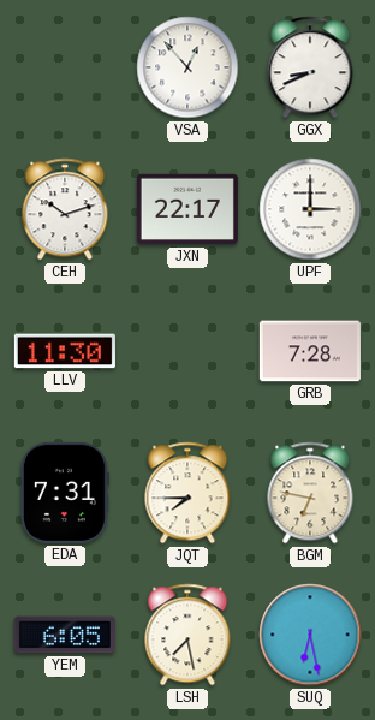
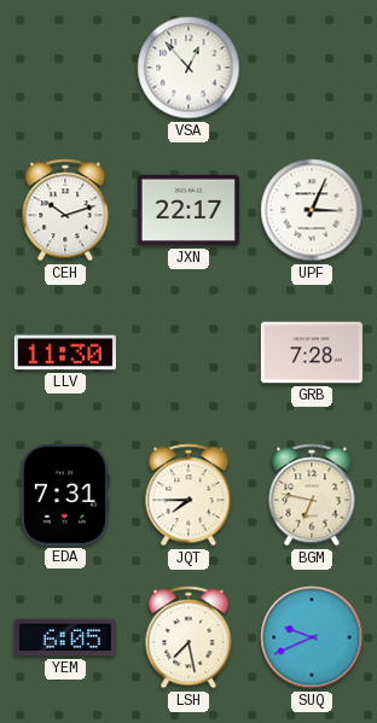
GGX: 8:41 -> none
UPF: 3:00 -> 3:04
SUQ: 6:28 -> 9:41
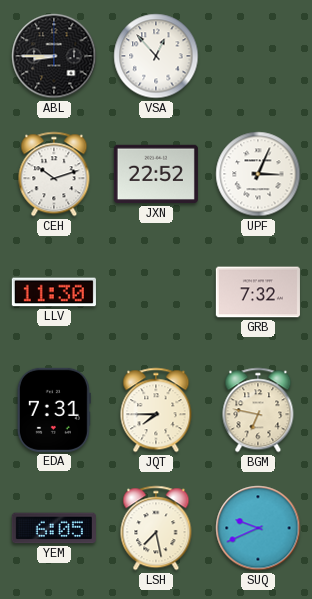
ABL: none -> 8:45
JXN: 22:17 -> 22:52
GRB: 7:28 -> 7:32
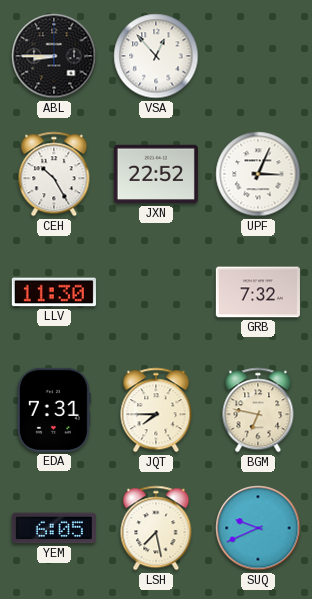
CEH: 10:12 -> 10:25
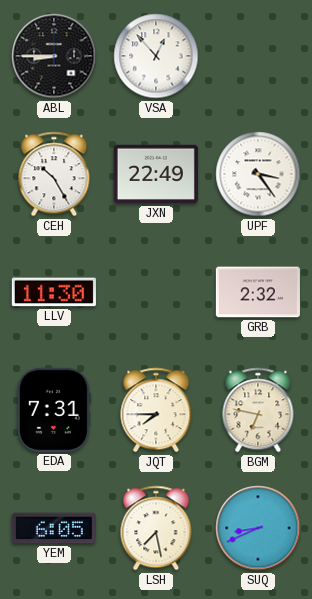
JXN: 22:52 -> 22:49
UPF: 3:04 -> 3:24
GRB: 7:32 -> 2:32
SUQ: 9:41 -> 8:41
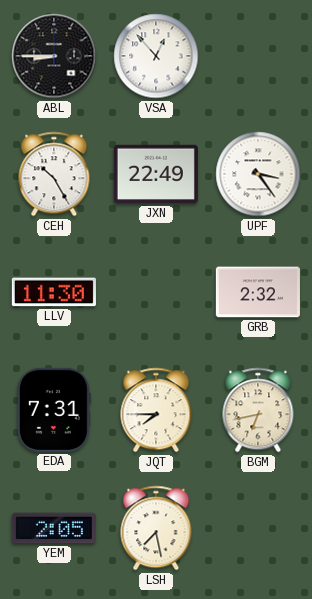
BGM: 6:47 -> 6:43
YEM: 6:05 -> 2:05
SUQ: 8:41 -> none
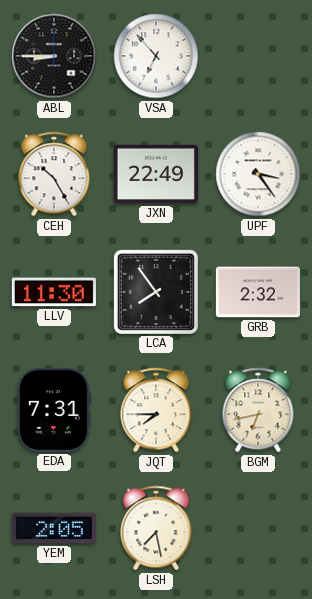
VSA: 12:53 -> 6:53
LCA: none -> 7:54
